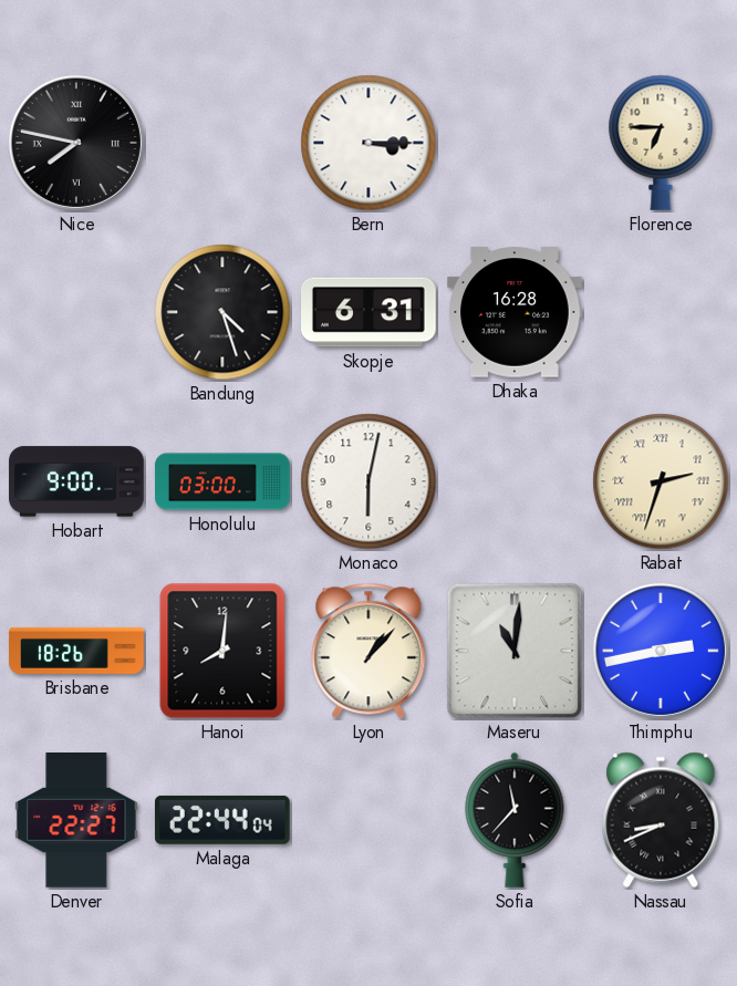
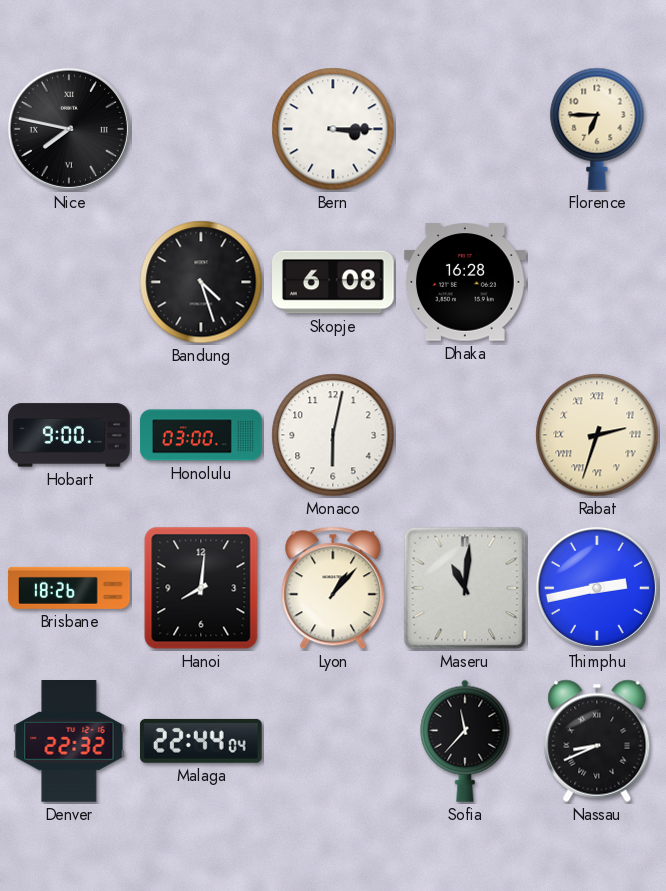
Skopje: 6:31 -> 6:08
Denver: 22:27 -> 22:32
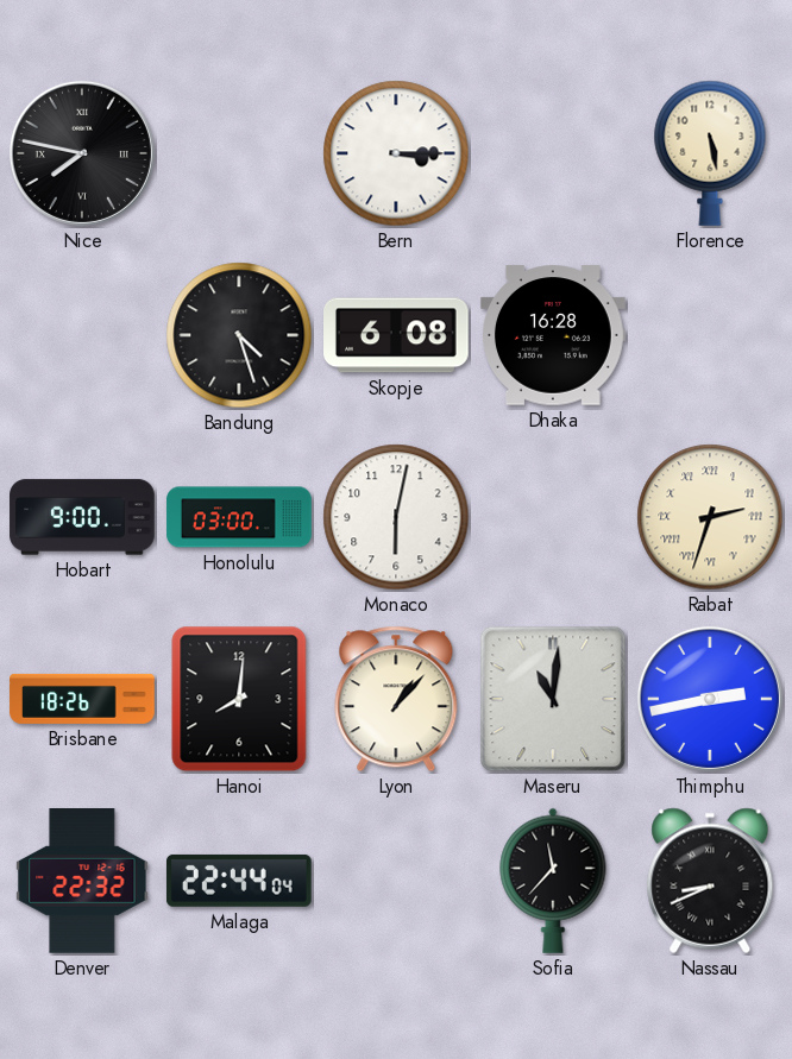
Florence: 6:45 -> 5:28
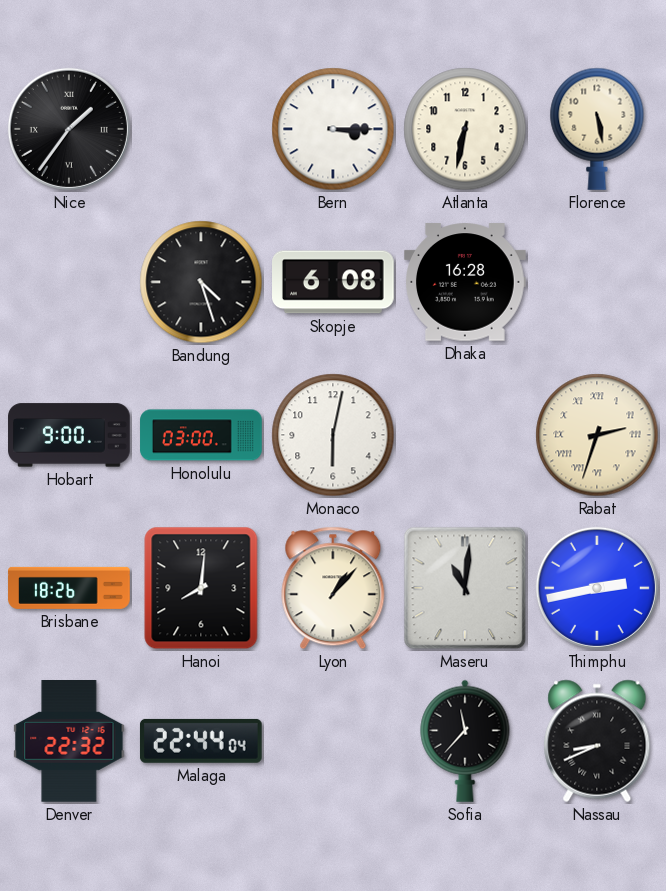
Nice: 7:47 -> 1:36
Atlanta: none -> 6:32
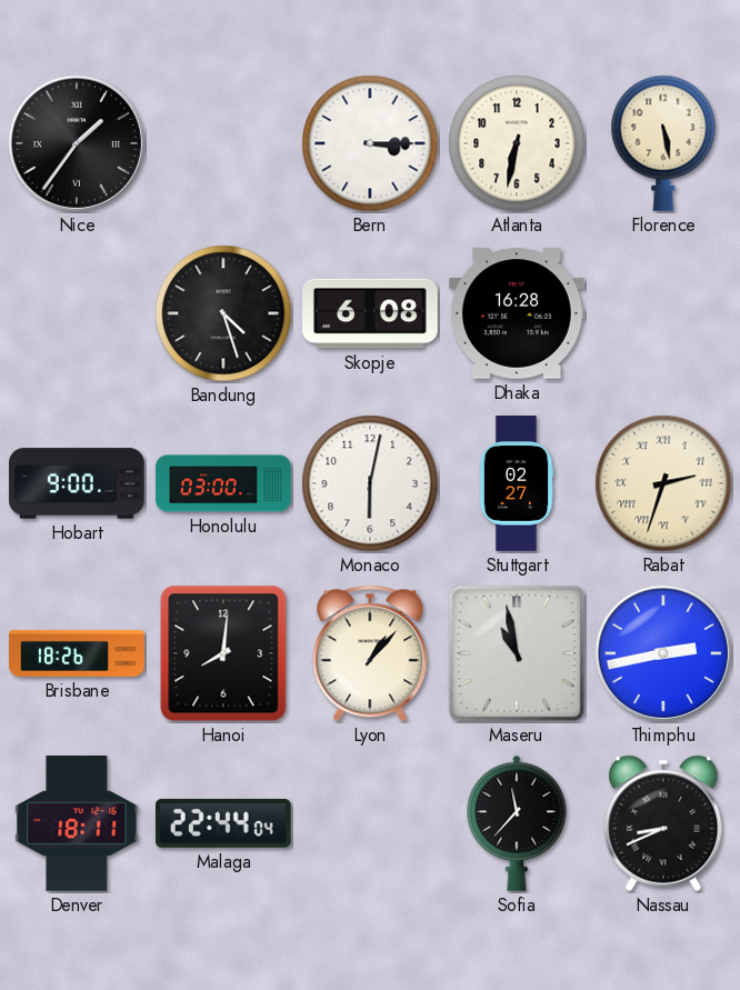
Stuttgart: none -> 02:27
Maseru: 11:01 -> 10:58
Denver: 22:32 -> 18:11
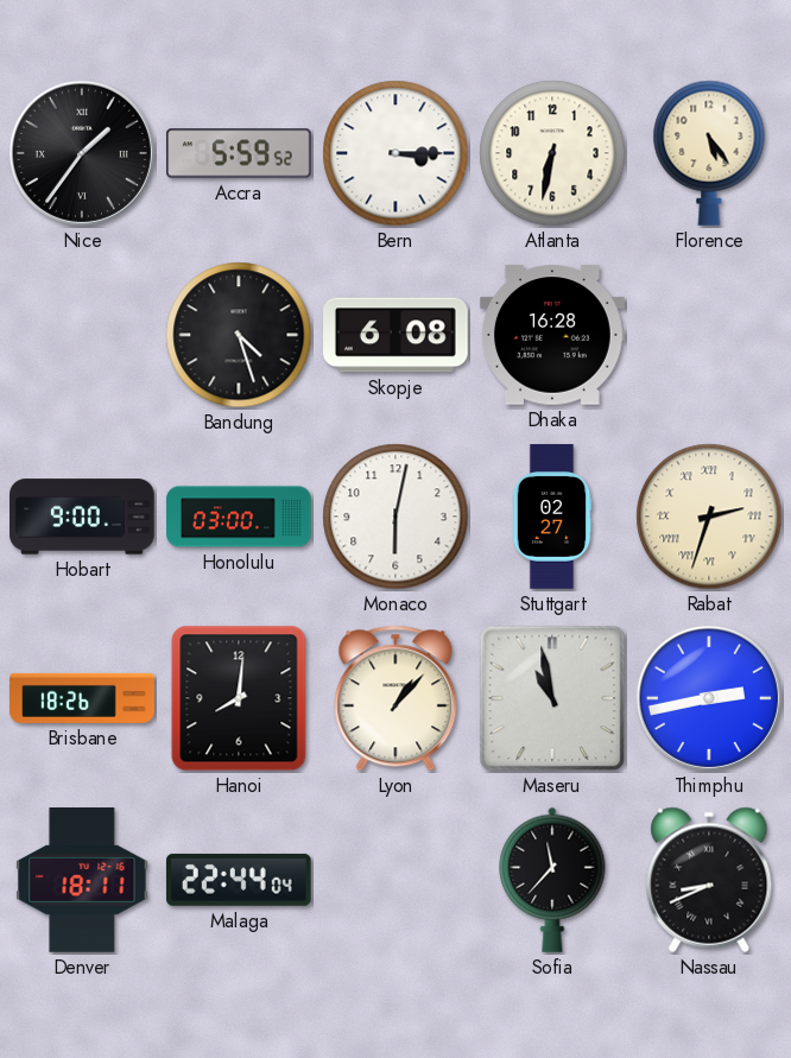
Accra: none -> 5:59
Florence: 5:28 -> 5:24
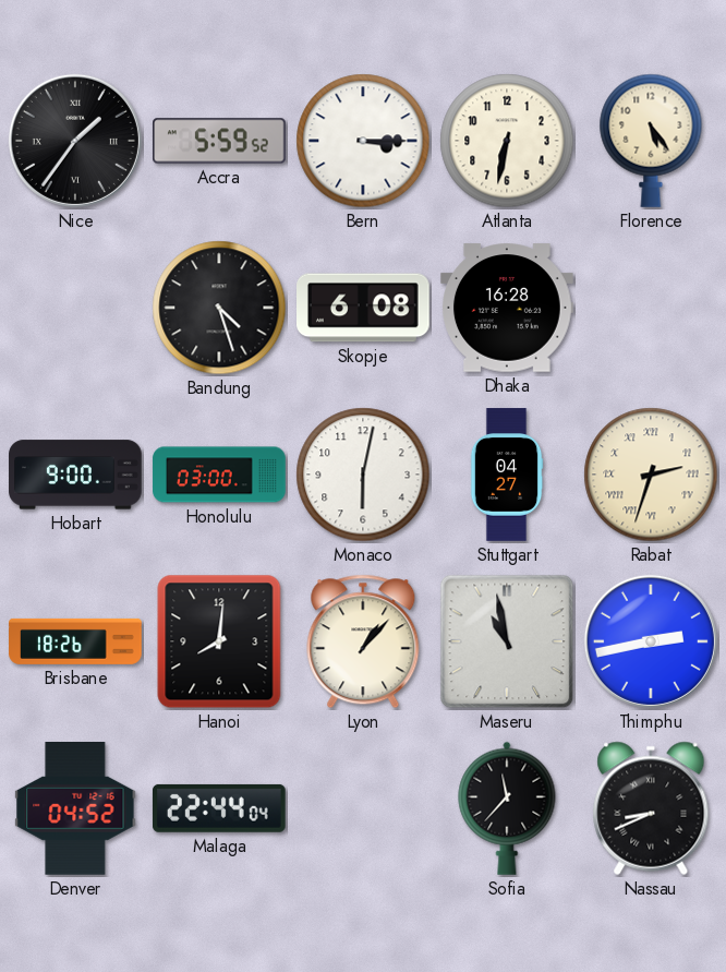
Stuttgart: 02:27 -> 04:27
Denver: 18:11 -> 04:52
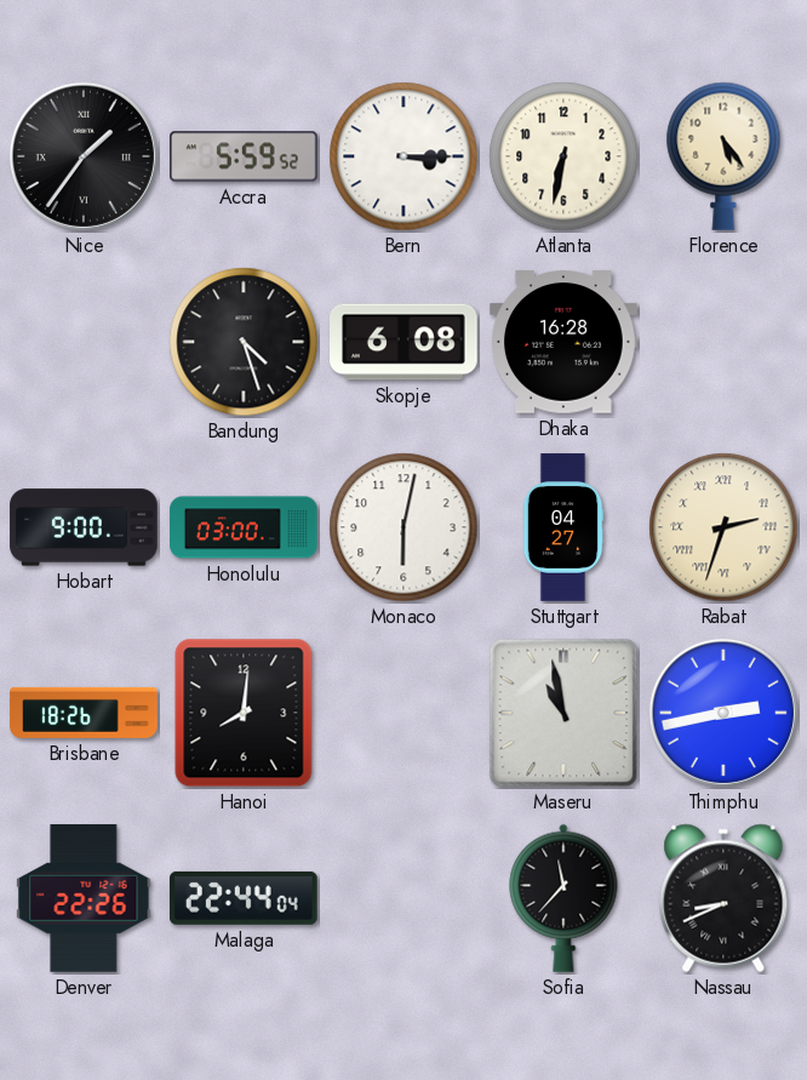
Lyon: 1:07 -> none
Denver: 04:52 -> 22:26
